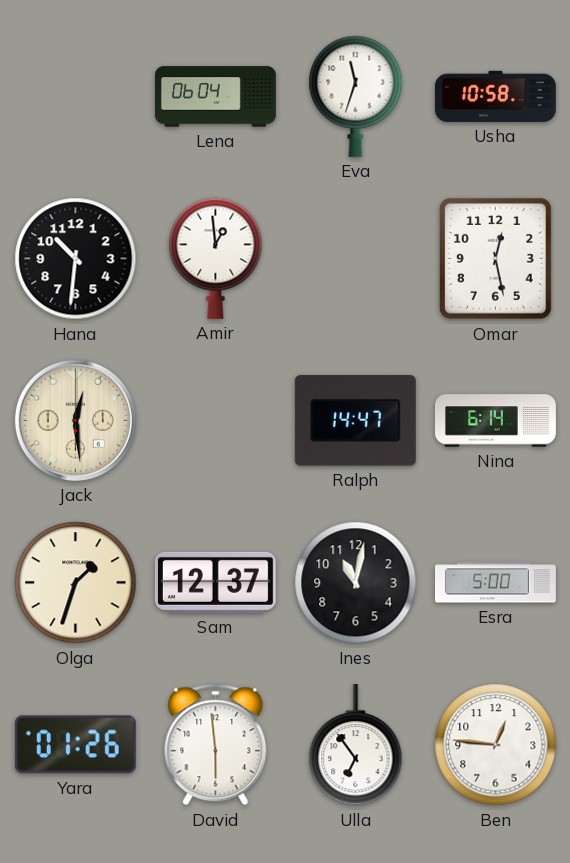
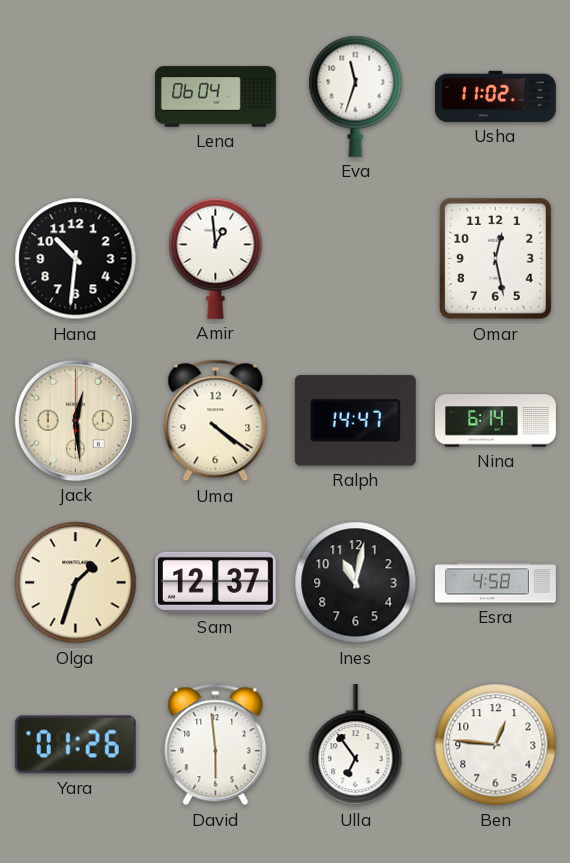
Usha: 10:58 -> 11:02
Uma: none -> 4:21
Esra: 5:00 -> 4:58
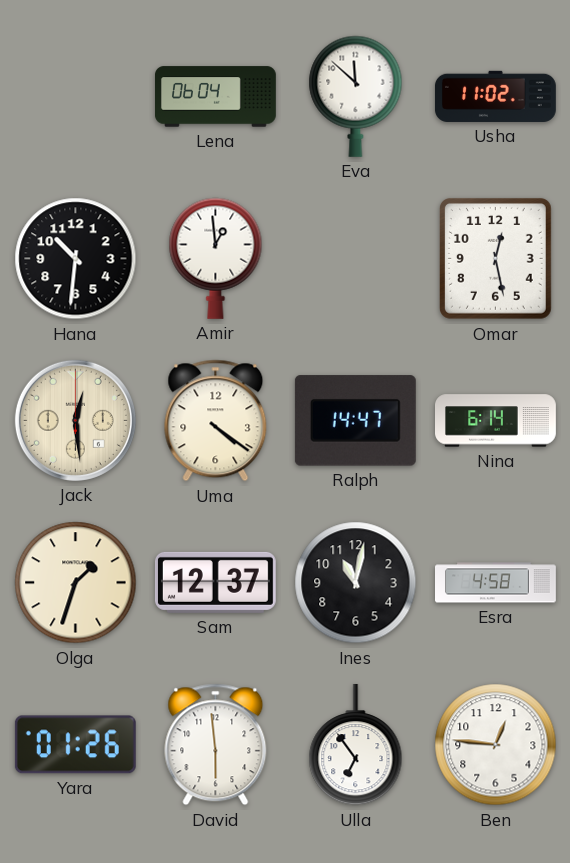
Eva: 11:33 -> 11:52
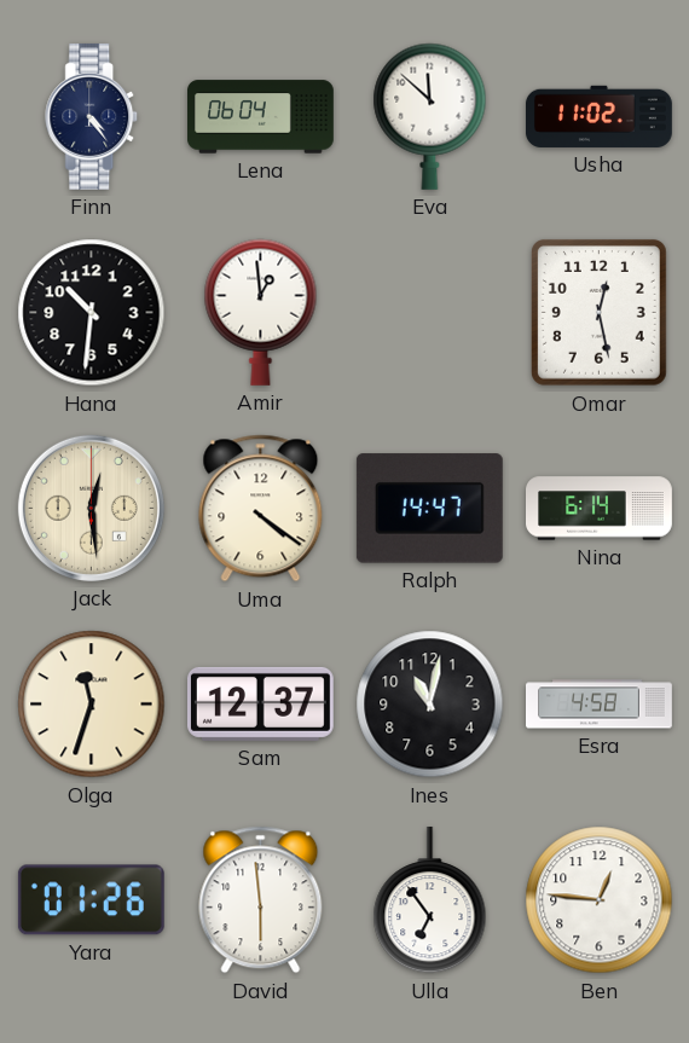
Finn: none -> 4:24
Olga: 1:33 -> 11:33
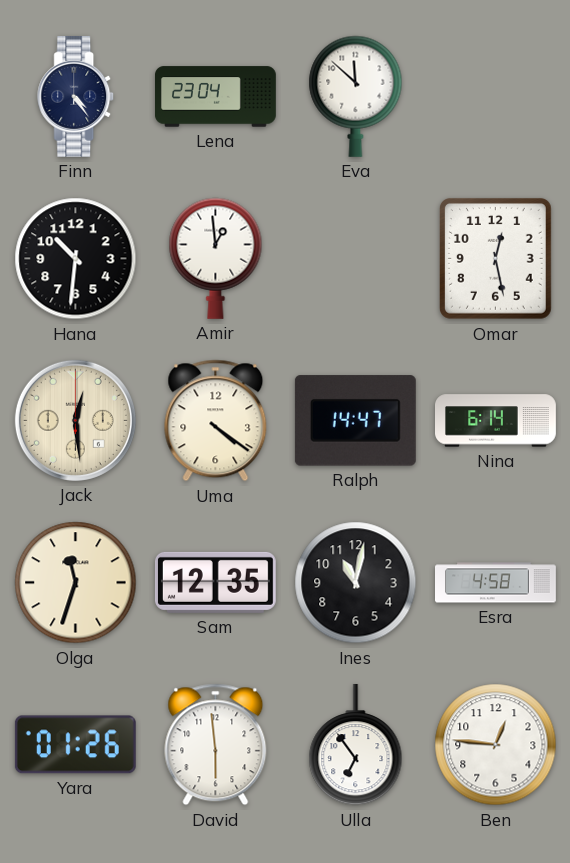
Lena: 06:04 -> 23:04
Usha: 11:02 -> none
Sam: 12:37 -> 12:35
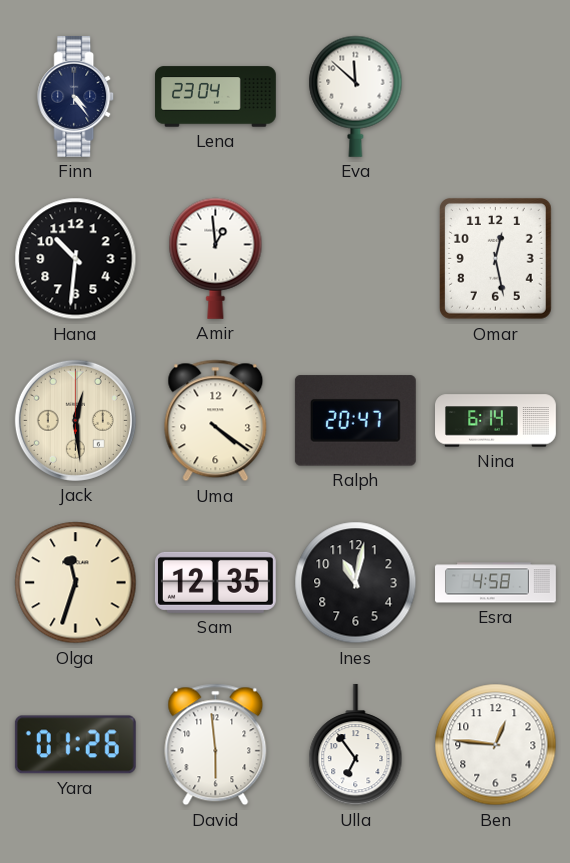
Ralph: 14:47 -> 20:47
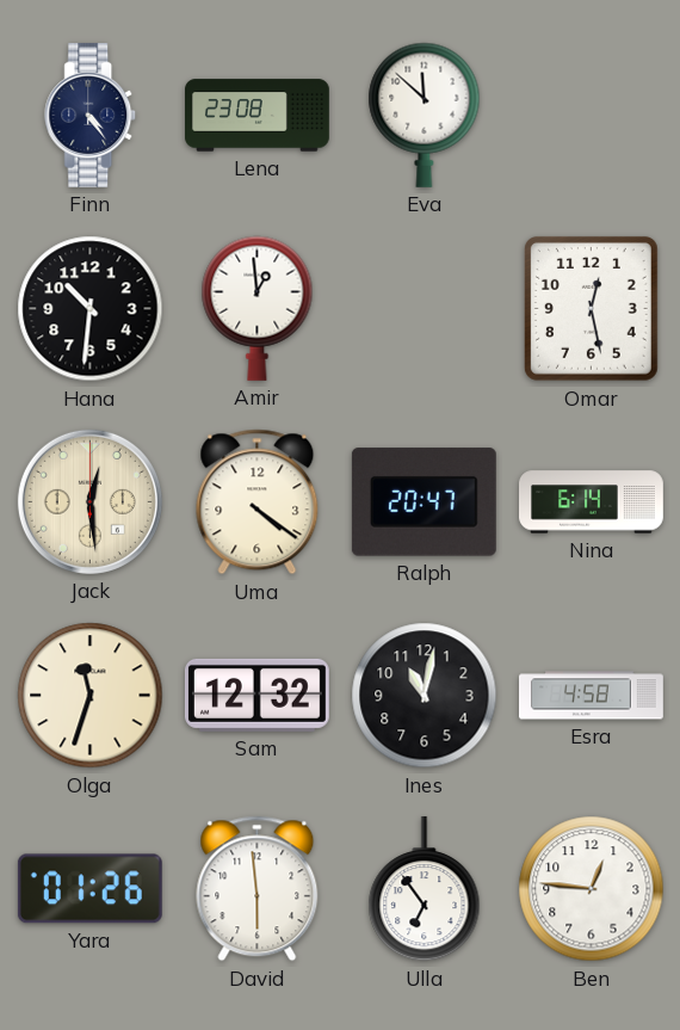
Lena: 23:04 -> 23:08
Sam: 12:35 -> 12:32
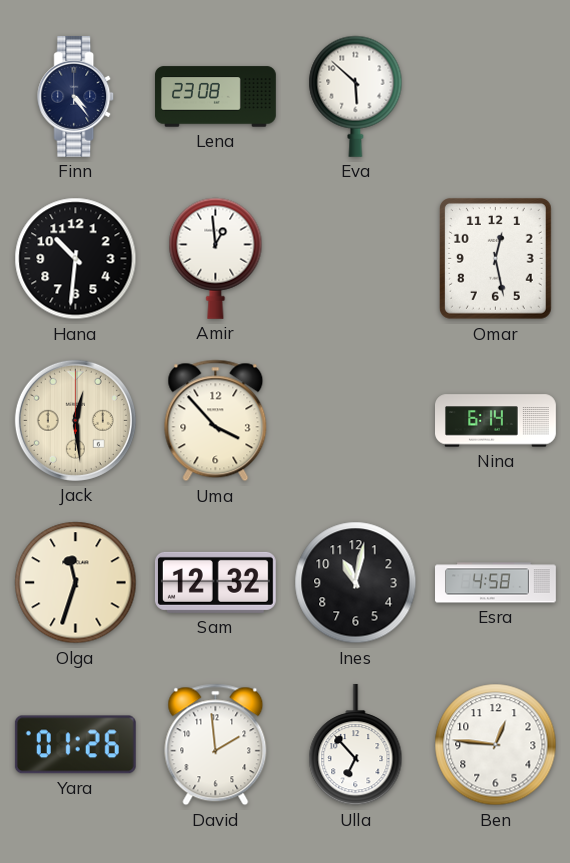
Eva: 11:52 -> 5:52
Uma: 4:21 -> 3:53
Ralph: 20:47 -> none
David: 5:59 -> 1:59
Ulla: 6:54 -> 6:53
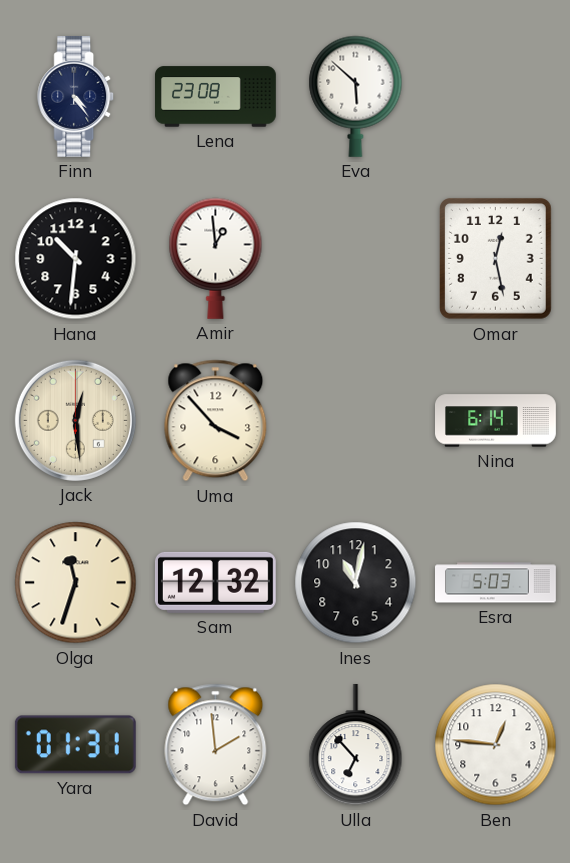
Esra: 4:58 -> 5:03
Yara: 01:26 -> 01:31
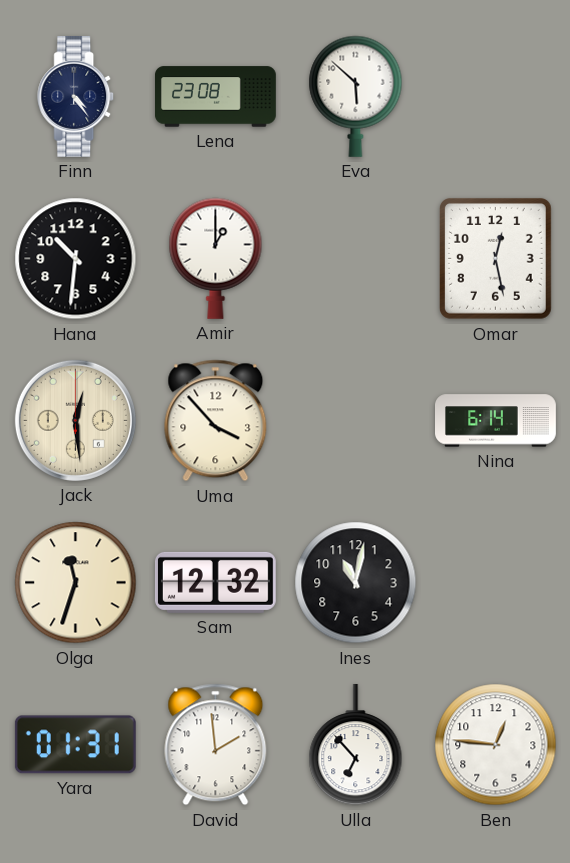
Amir: 12:59 -> 1:00
Esra: 5:03 -> none
